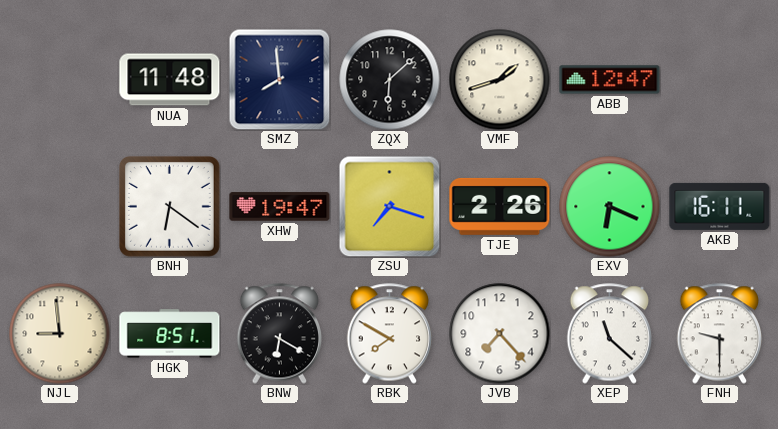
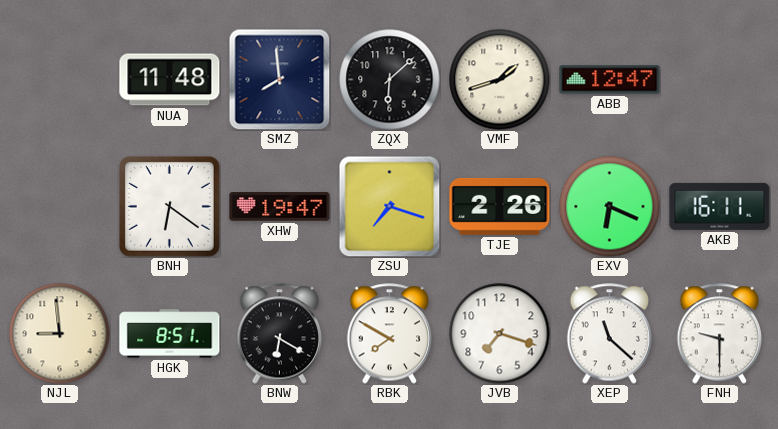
JVB: 7:23 -> 7:18
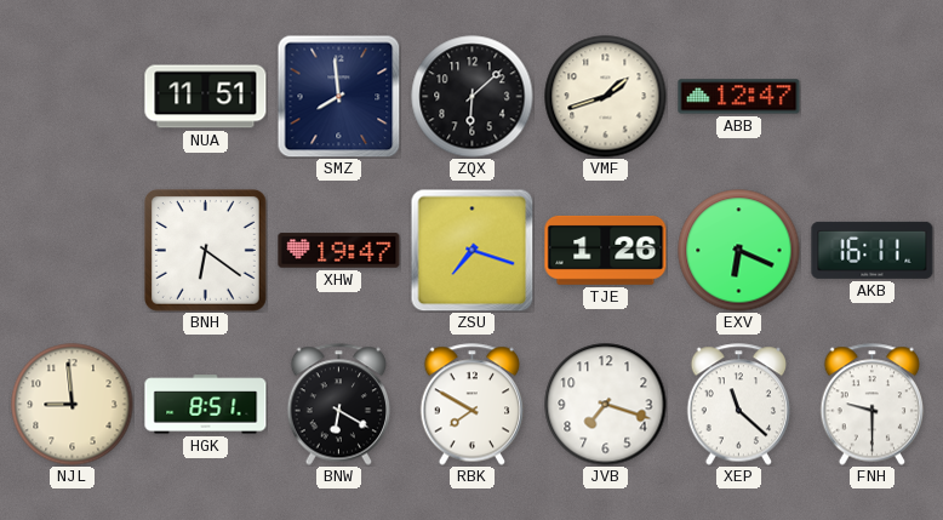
NUA: 11:48 -> 11:51
TJE: 2:26 -> 1:26
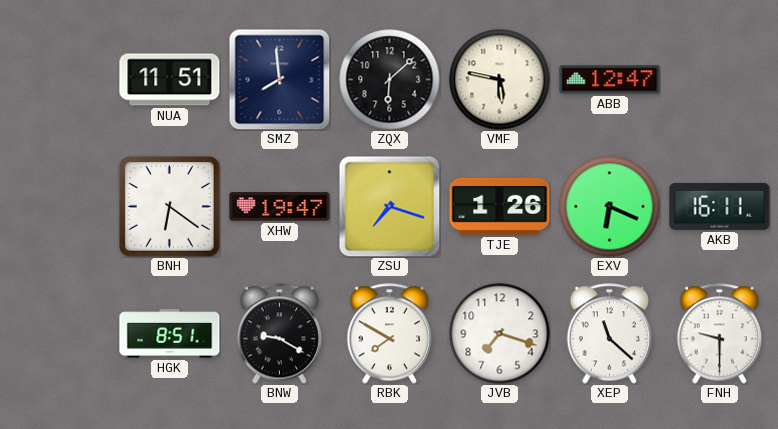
VMF: 1:42 -> 5:47
NJL: 8:59 -> none
BNW: 6:20 -> 9:20
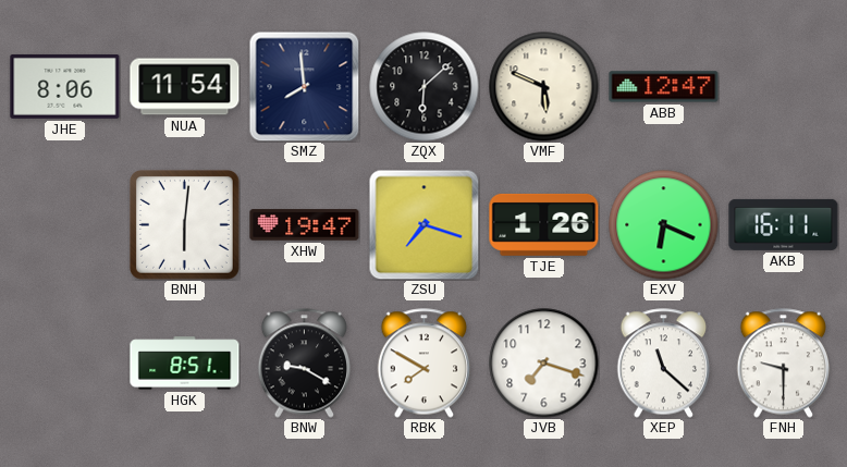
JHE: none -> 8:06
NUA: 11:51 -> 11:54
VMF: 5:47 -> 5:49
BNH: 6:21 -> 6:01
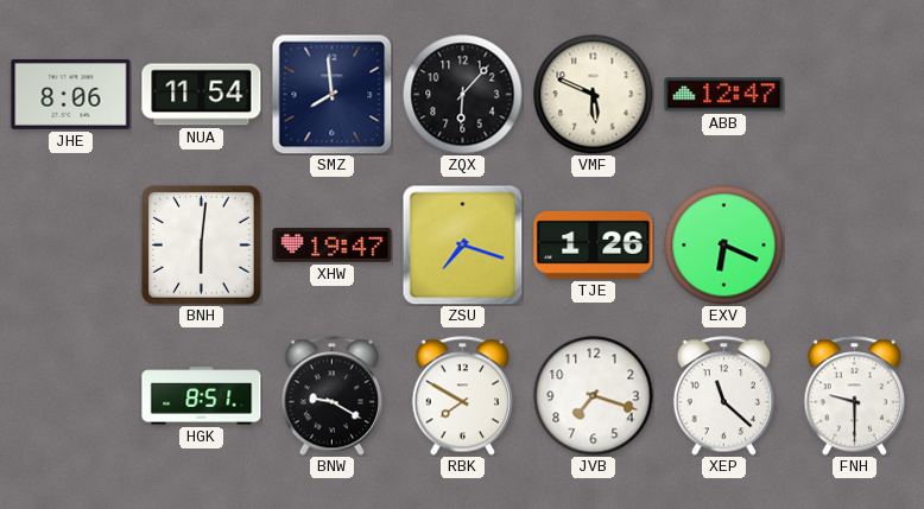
ZQX: 6:08 -> 6:07
AKB: 16:11 -> none
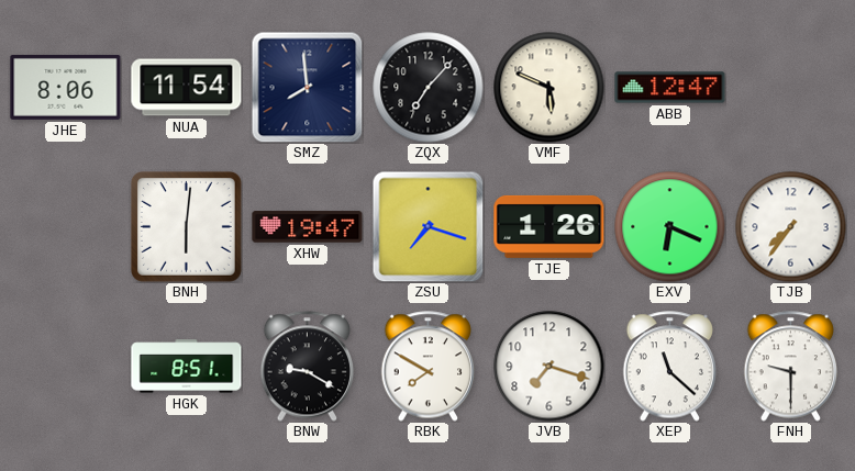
ZQX: 6:07 -> 7:07
TJB: none -> 7:36
